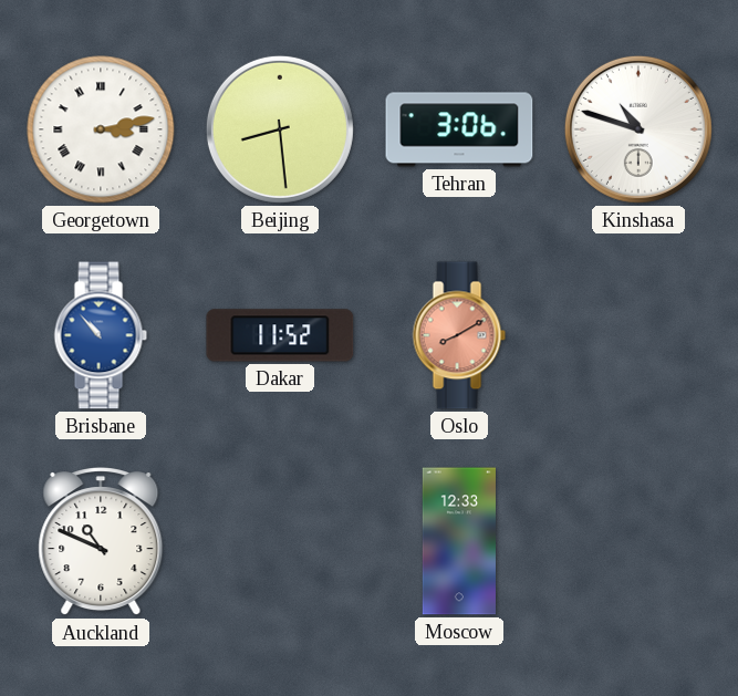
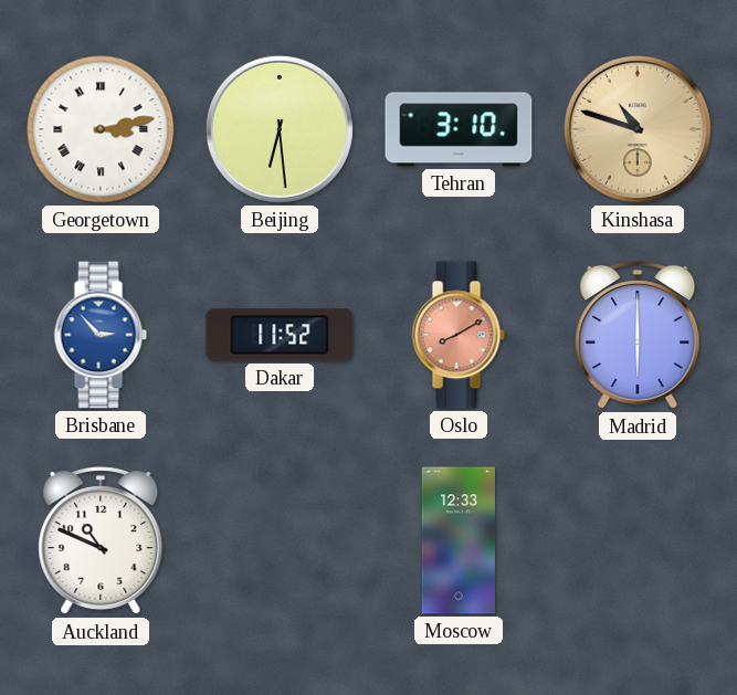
Beijing: 8:29 -> 6:29
Tehran: 3:06 -> 3:10
Kinshasa dial: white -> champagne
Brisbane: 10:53 -> 2:53
Madrid: none -> 6:00
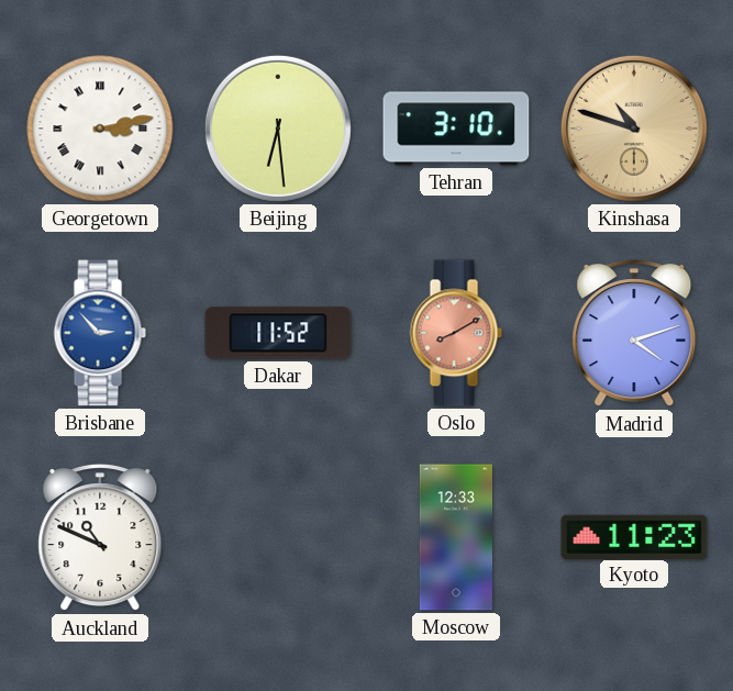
Madrid: 6:00 -> 4:12
Kyoto: none -> 11:23
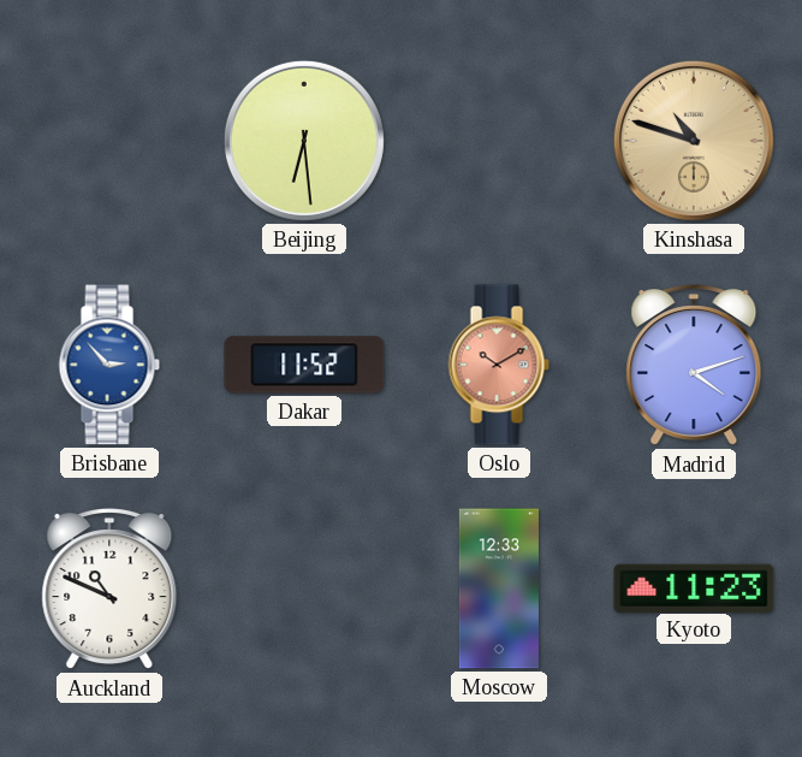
Georgetown: 3:13 -> none
Tehran: 3:10 -> none
Oslo: 8:10 -> 10:10
